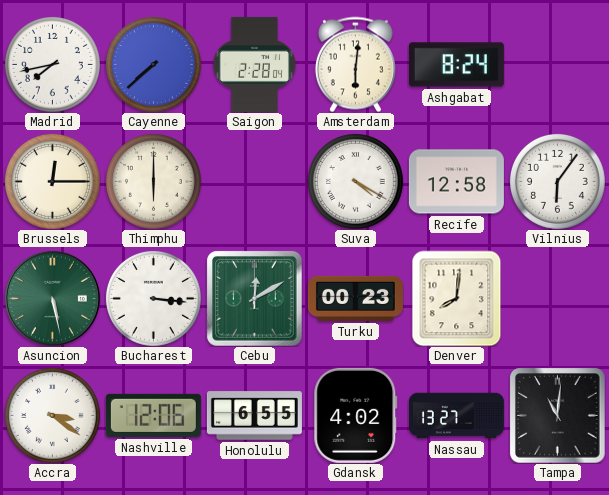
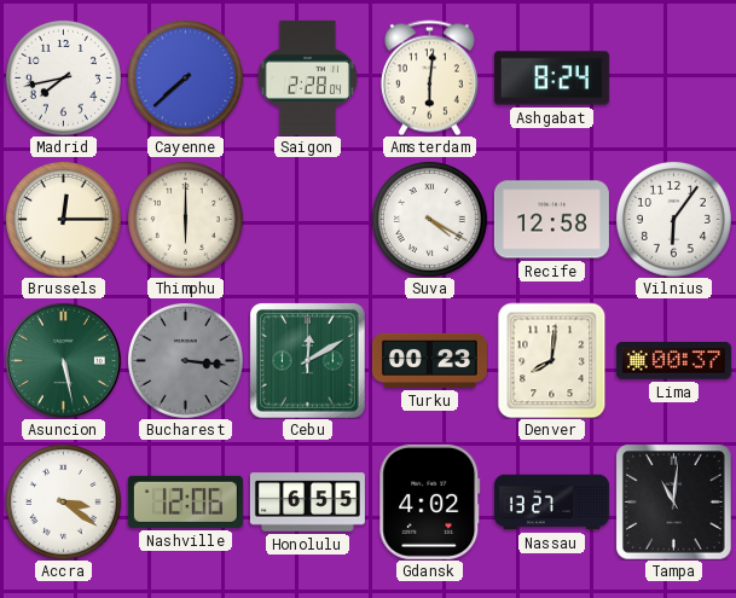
Bucharest dial: white -> grey
Lima: none -> 00:37
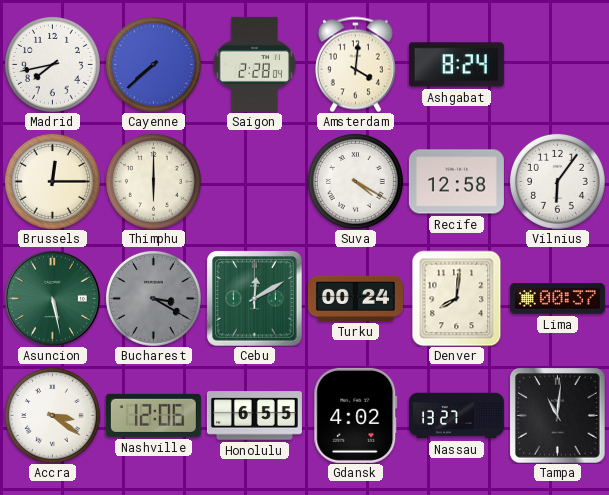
Amsterdam: 6:01 -> 4:01
Bucharest: 3:16 -> 3:20
Turku: 00:23 -> 00:24
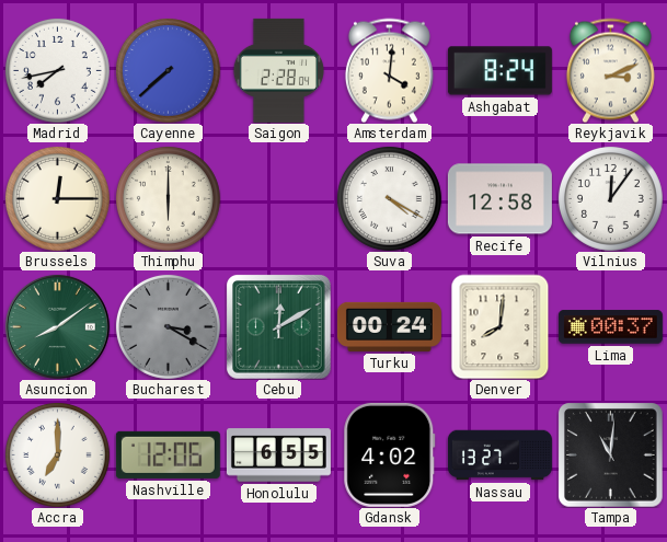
Reykjavik: none -> 3:11
Vilnius: 6:06 -> 12:06
Asuncion: 5:28 -> 8:09
Accra: 3:21 -> 7:00
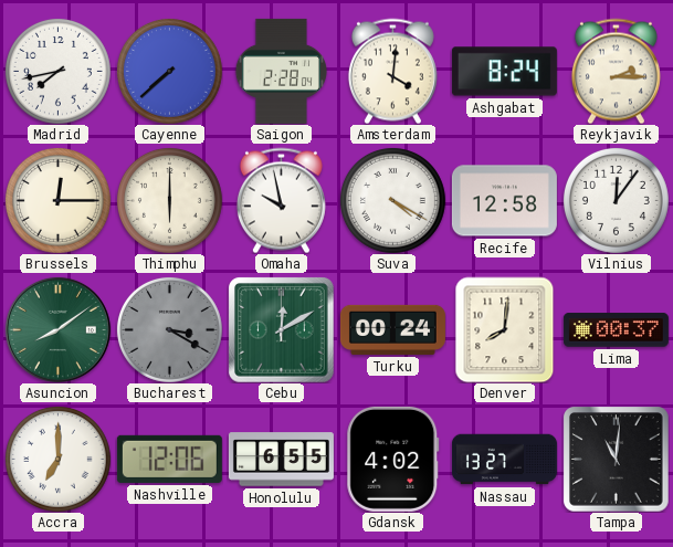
Reykjavik: 3:11 -> 2:15
Omaha: none -> 9:58
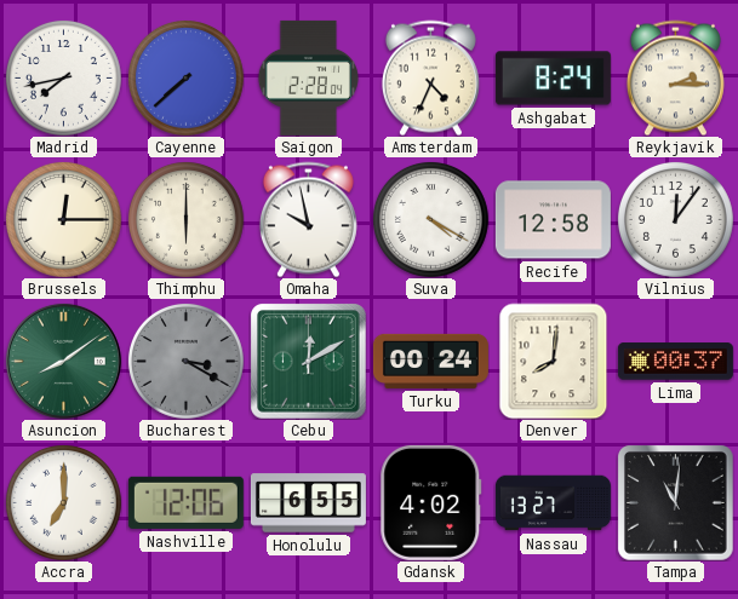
Amsterdam: 4:01 -> 4:34
